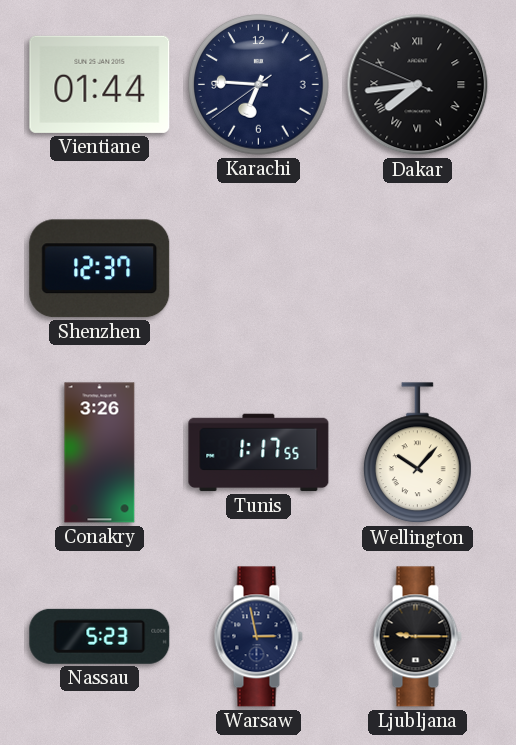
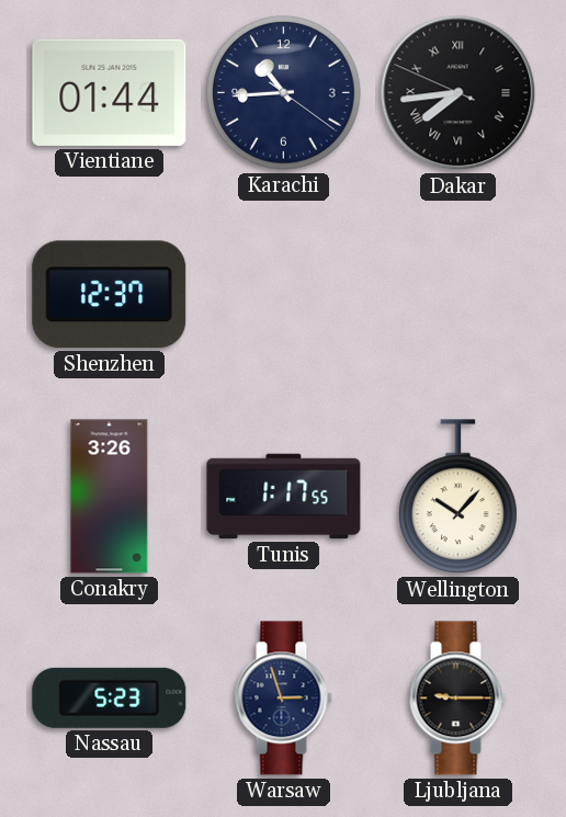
Karachi: 6:45 -> 10:44
Warsaw: 2:58 -> 2:57
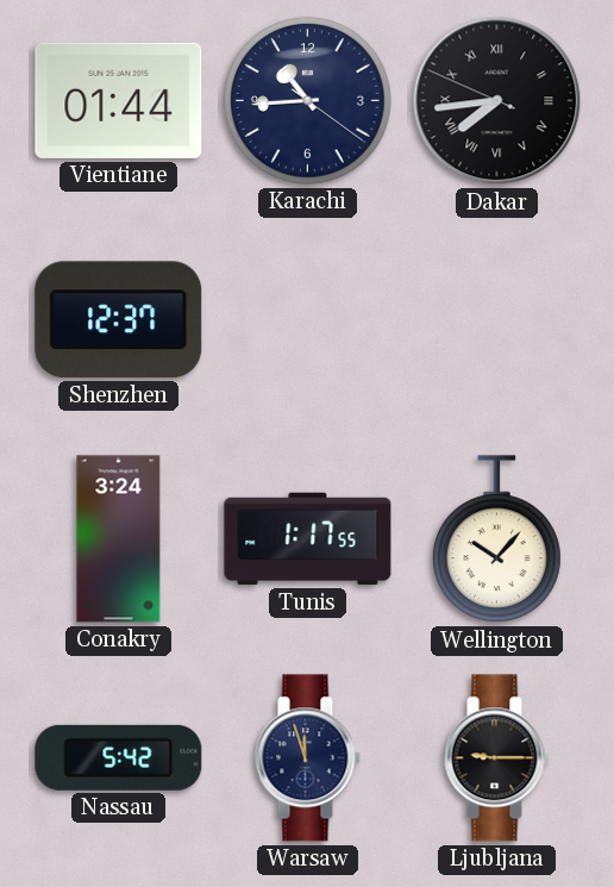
Conakry: 3:26 -> 3:24
Nassau: 5:23 -> 5:42
Warsaw: 2:57 -> 11:57
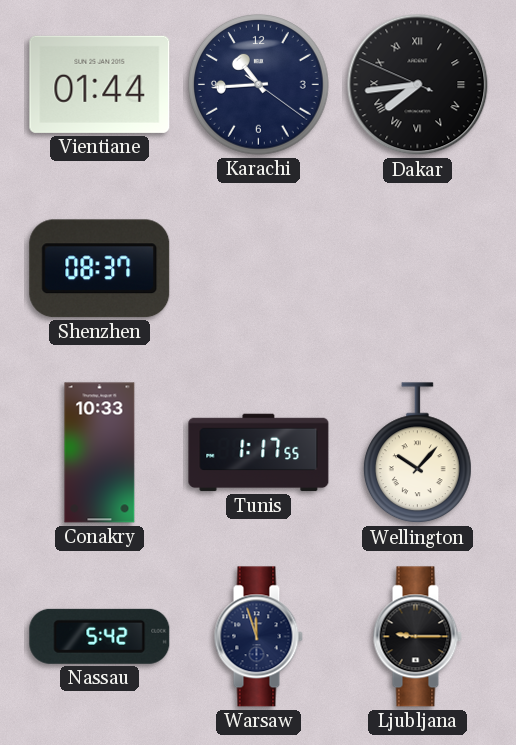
Shenzhen: 12:37 -> 08:37
Conakry: 3:24 -> 10:33
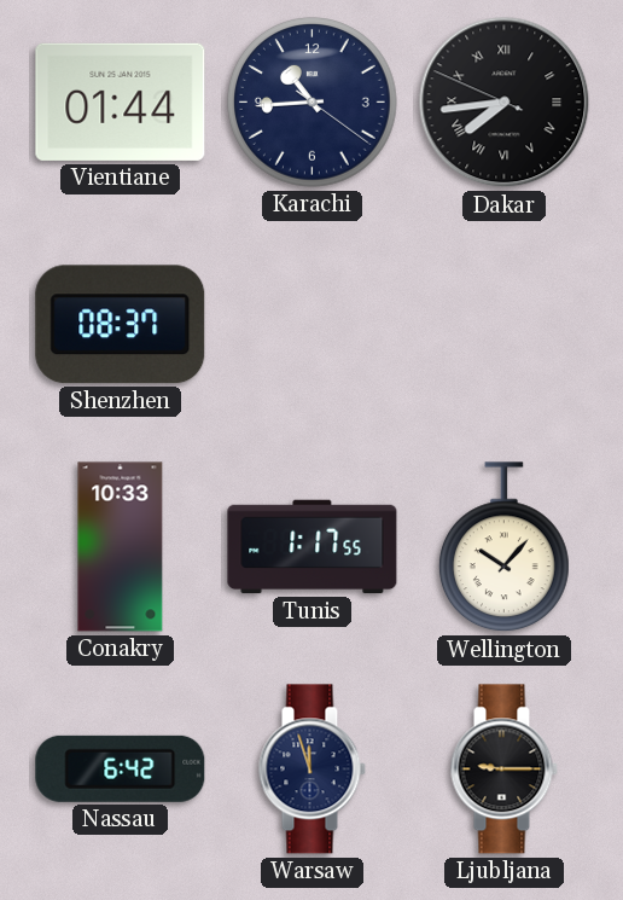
Nassau: 5:42 -> 6:42
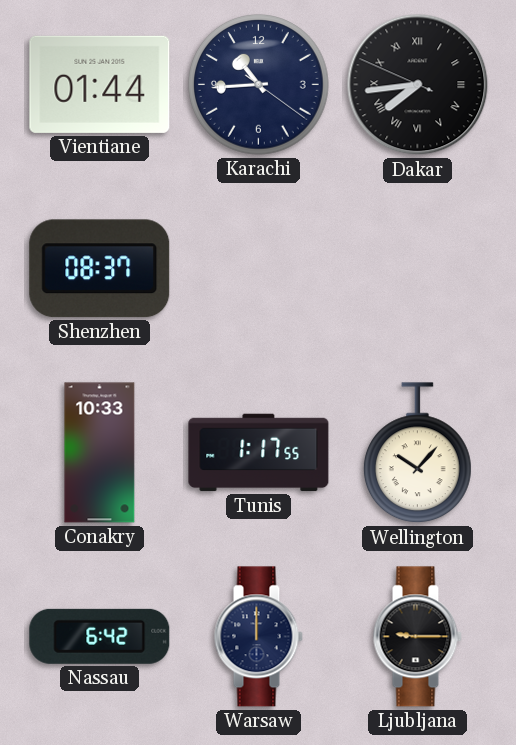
Warsaw: 11:57 -> 12:00
